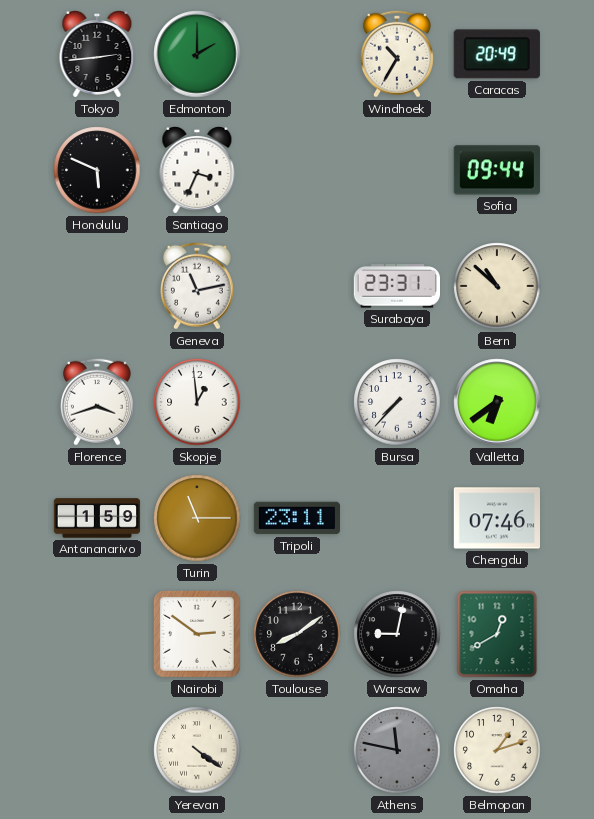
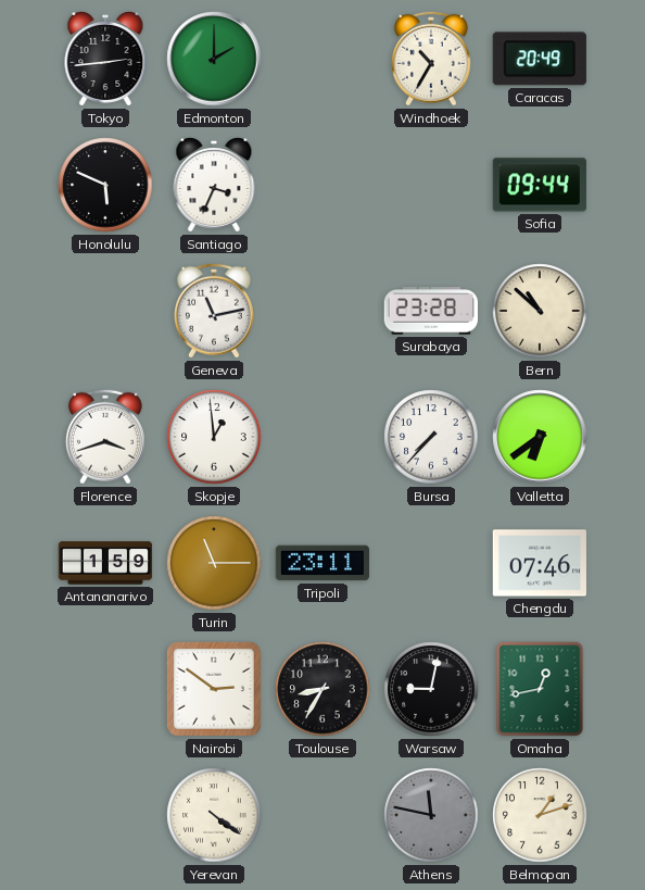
Surabaya: 23:31 -> 23:28
Toulouse: 8:09 -> 8:35
Omaha: 12:40 -> 12:43
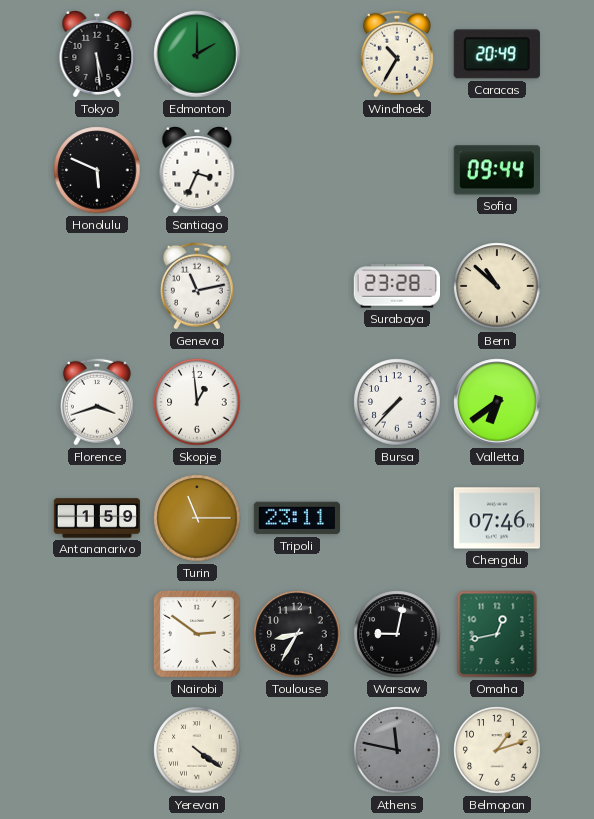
Tokyo: 2:44 -> 5:29
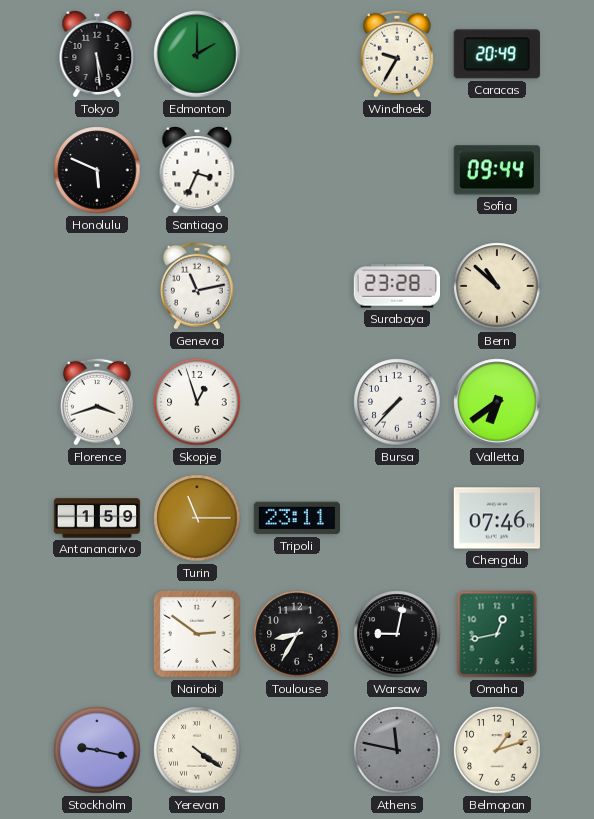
Windhoek: 10:35 -> 9:35
Skopje: 12:59 -> 12:57
Stockholm: none -> 9:17
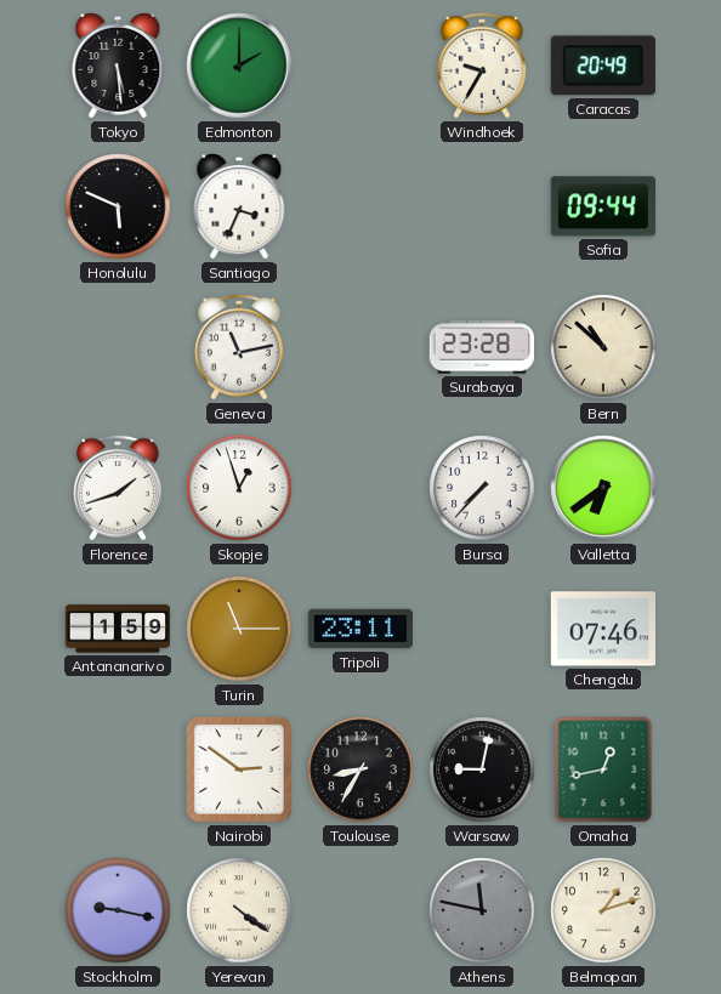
Florence: 3:42 -> 1:42
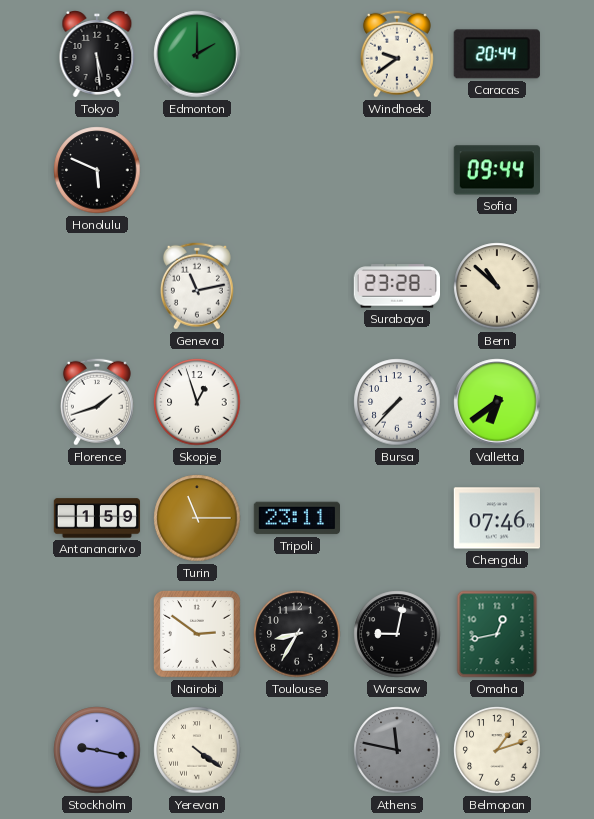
Windhoek: 9:35 -> 9:39
Caracas: 20:49 -> 20:44
Santiago: 3:34 -> none
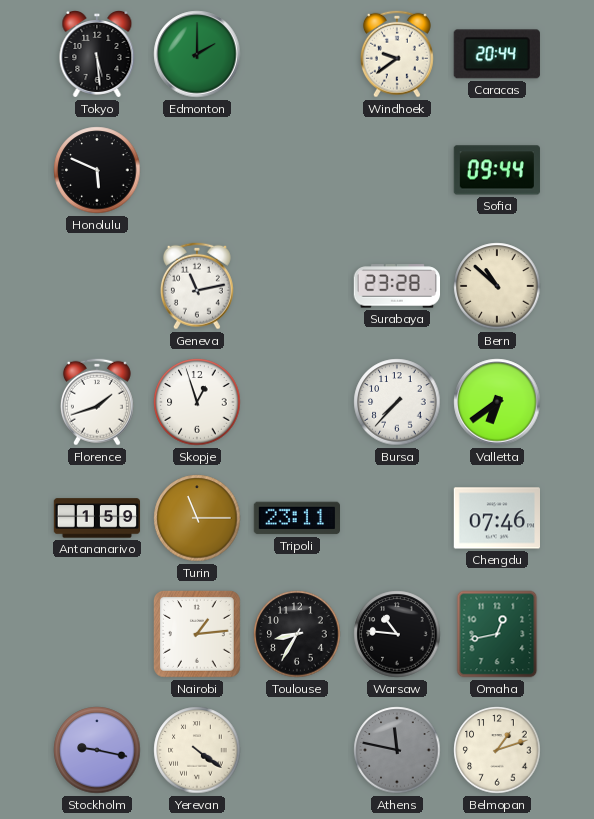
Nairobi: 2:51 -> 1:14
Warsaw: 9:02 -> 10:46
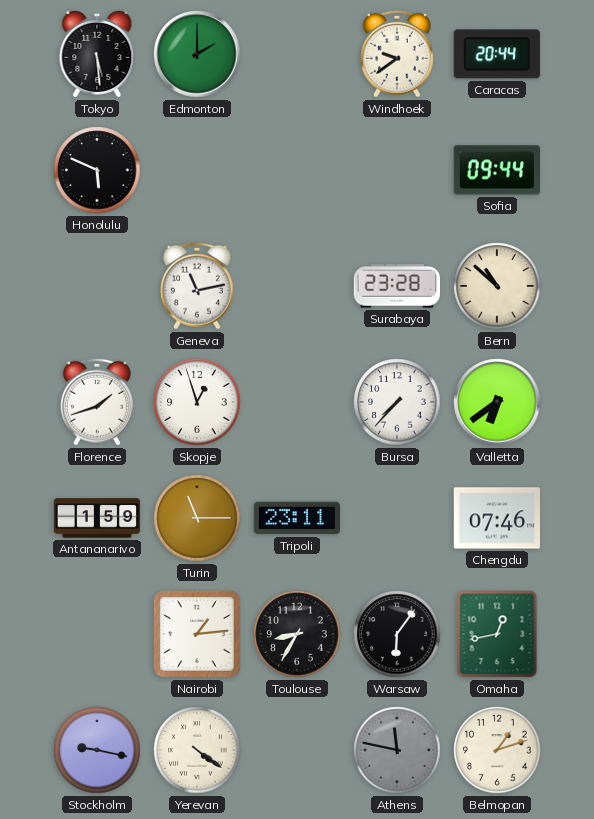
Warsaw: 10:46 -> 6:06
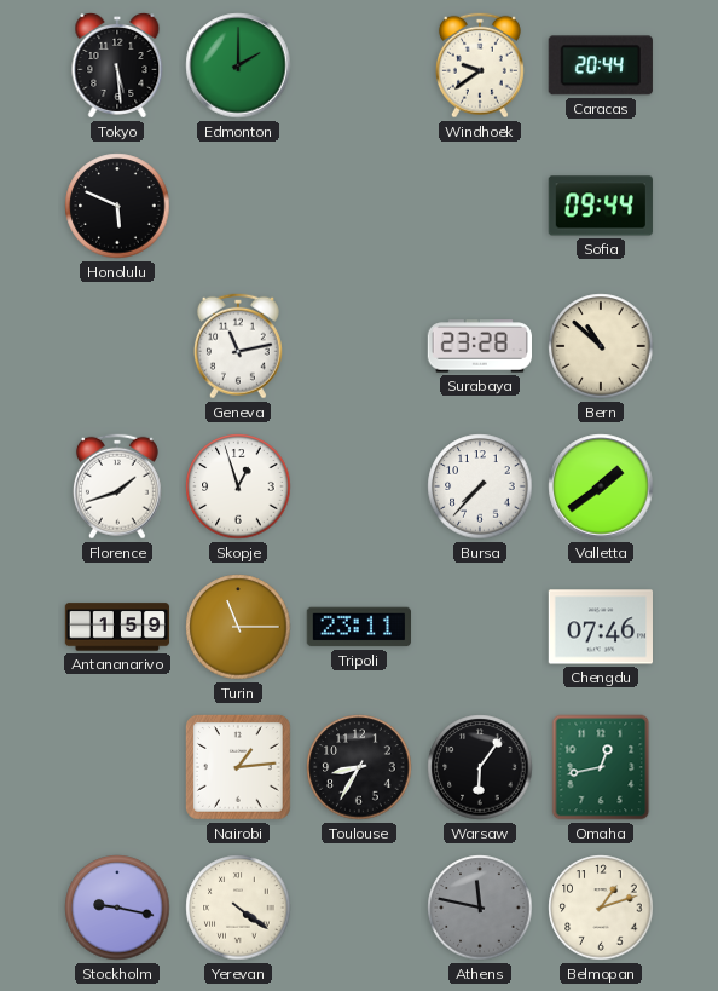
Valletta: 6:39 -> 1:39
